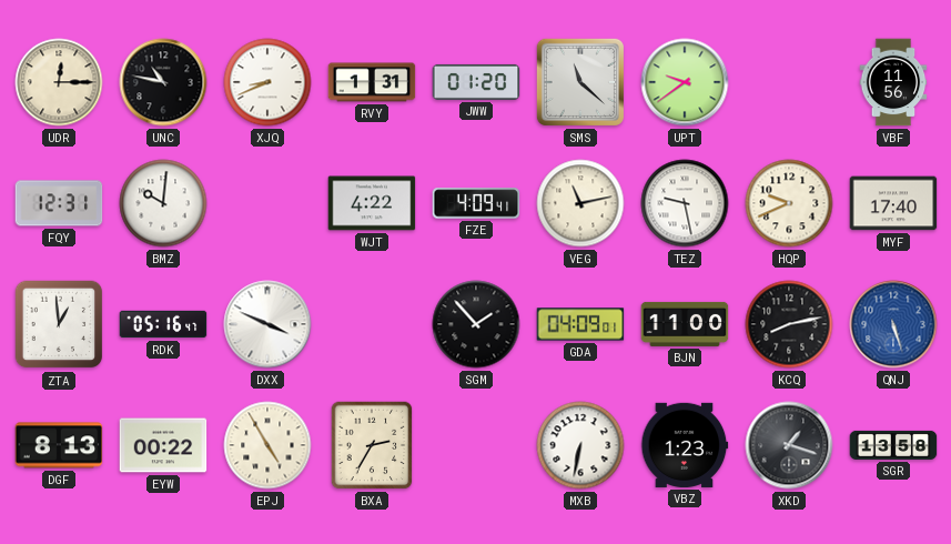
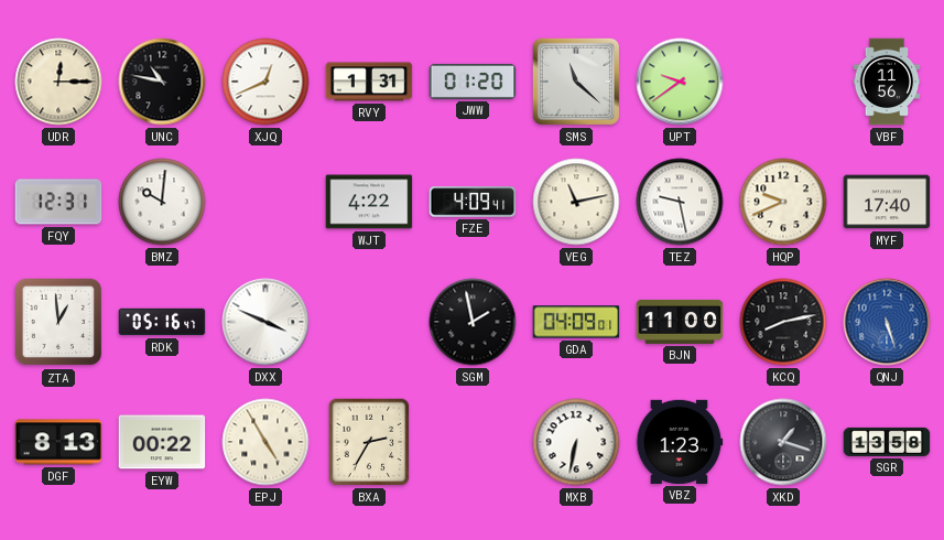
XJQ: 8:41 -> 12:41
SGM: 1:53 -> 1:58
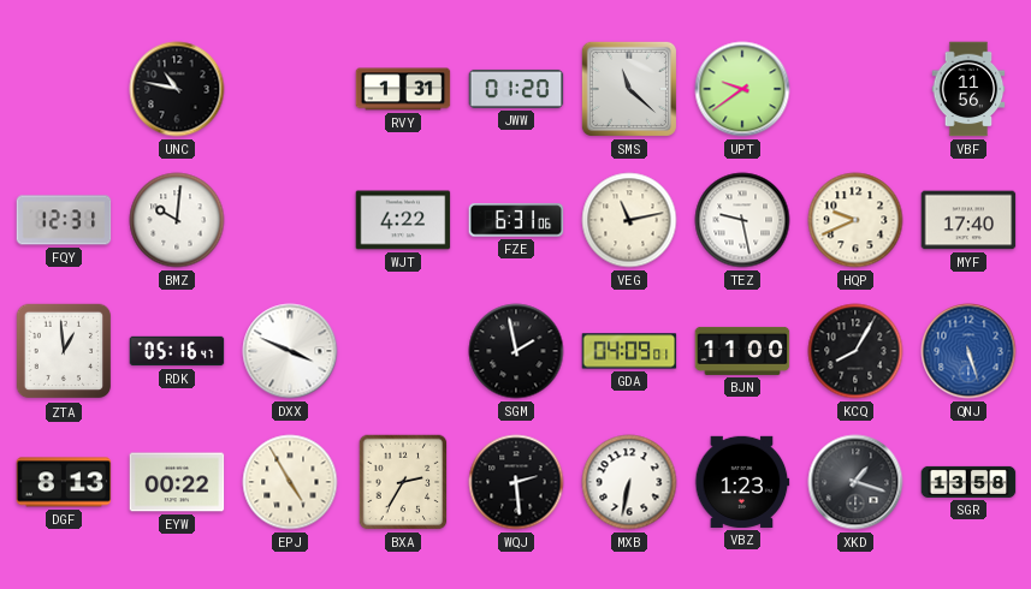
UDR: 12:15 -> none
XJQ: 12:41 -> none
FZE: 4:09 -> 6:31
KCQ: 8:13 -> 8:05
WQJ: none -> 2:29
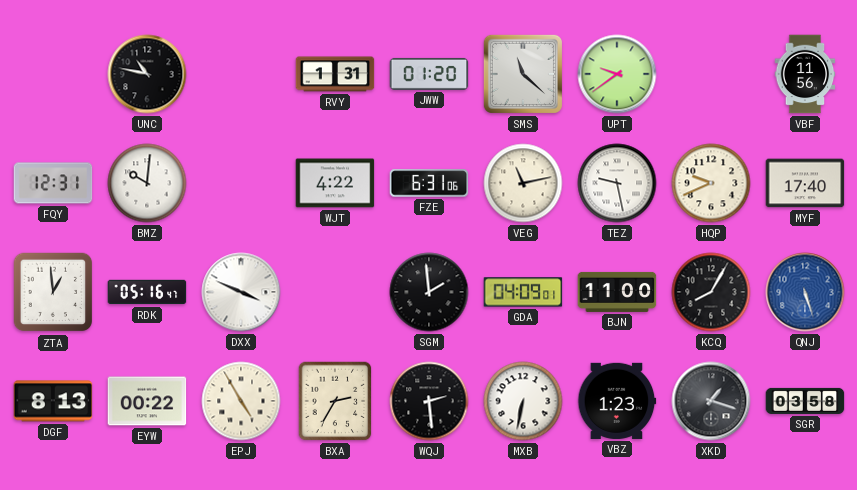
SGM: 1:58 -> 1:59
SGR: 13:58 -> 03:58
